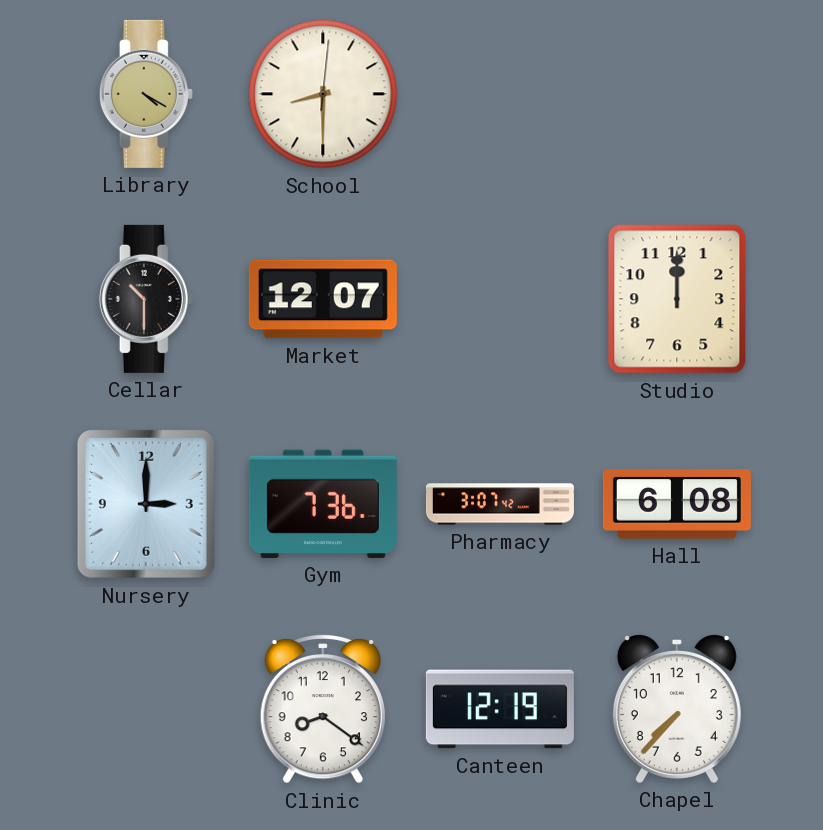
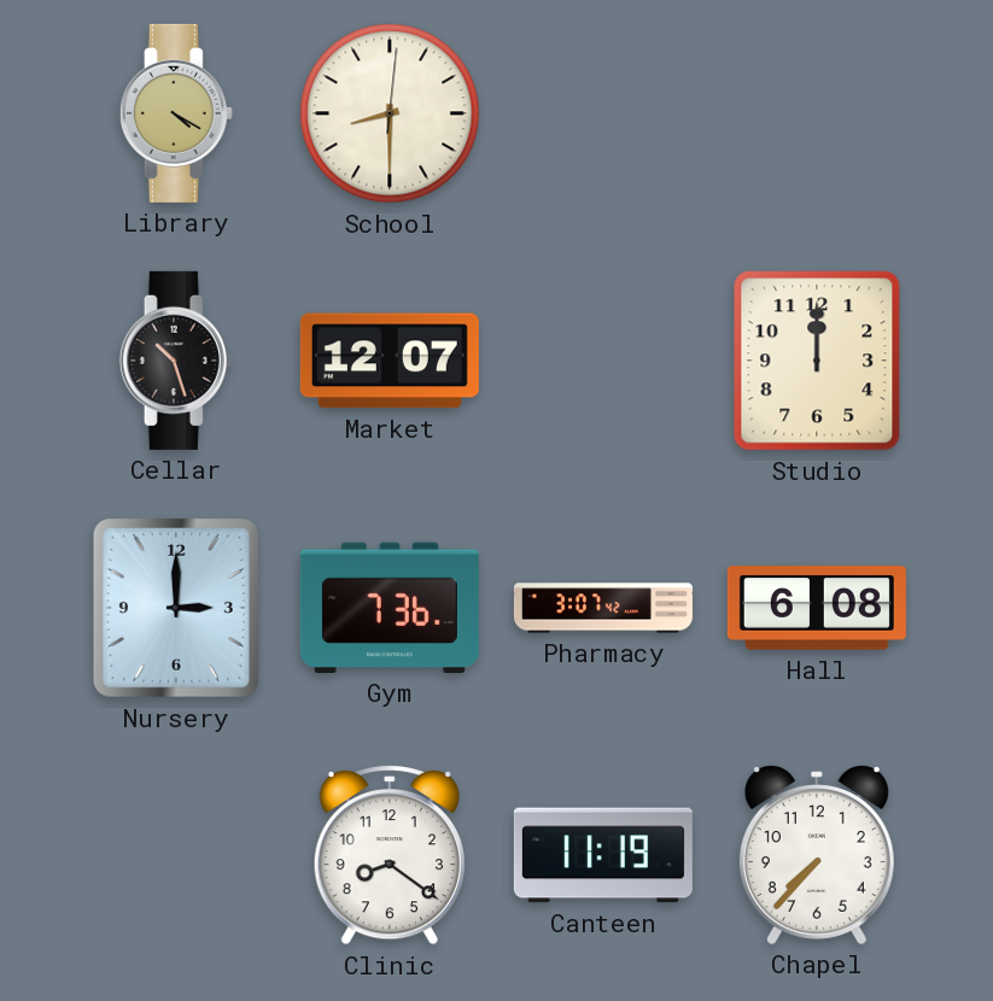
Cellar: 10:30 -> 10:27
Canteen: 12:19 -> 11:19
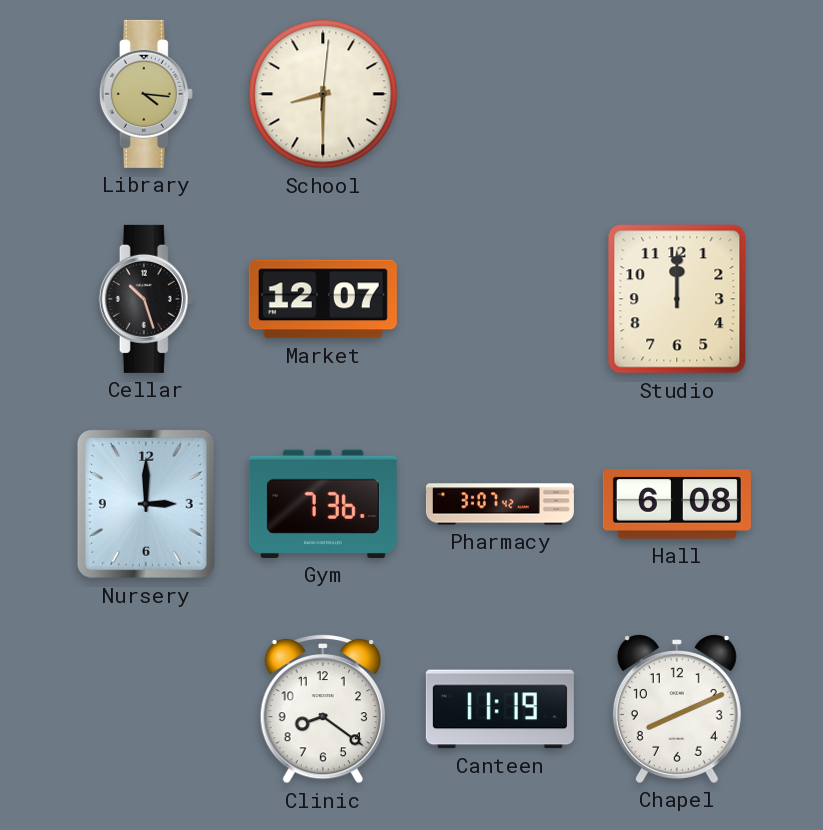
Library: 4:20 -> 4:16
Chapel: 7:37 -> 8:11
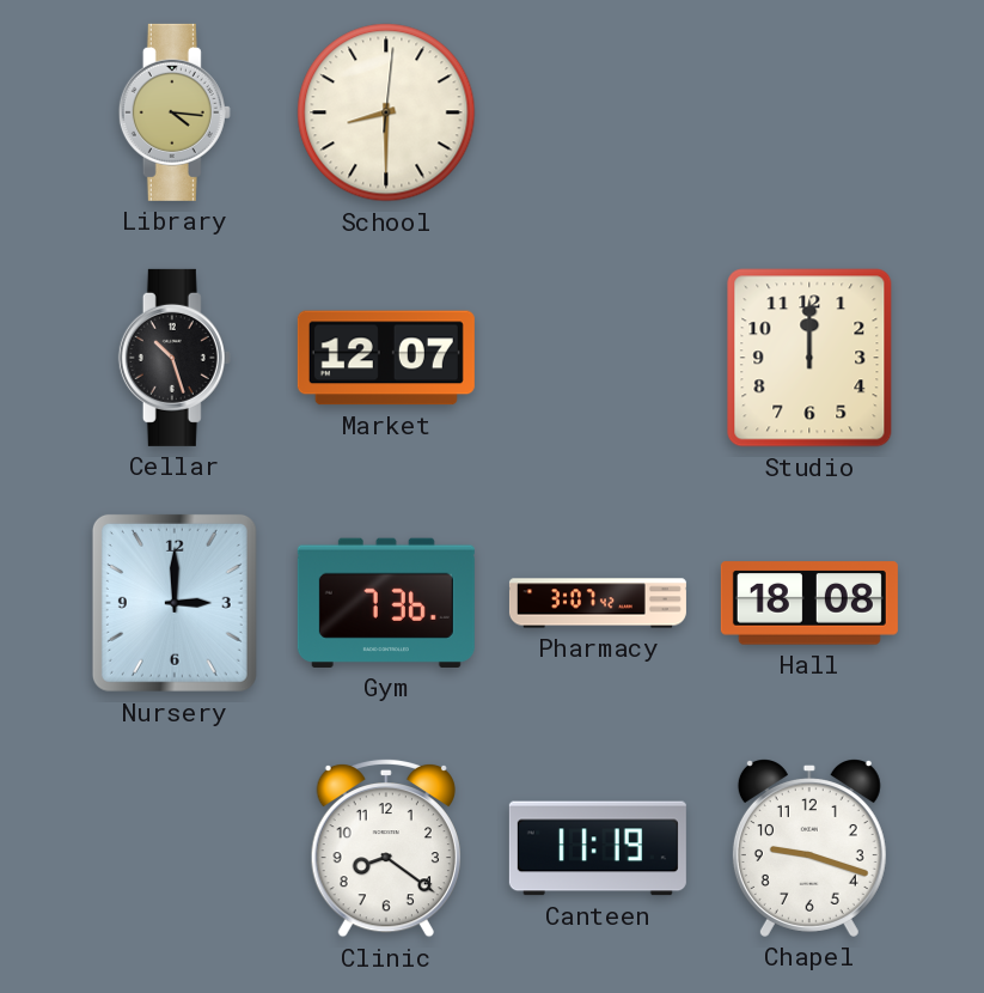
Hall: 6:08 -> 18:08
Chapel: 8:11 -> 9:18
